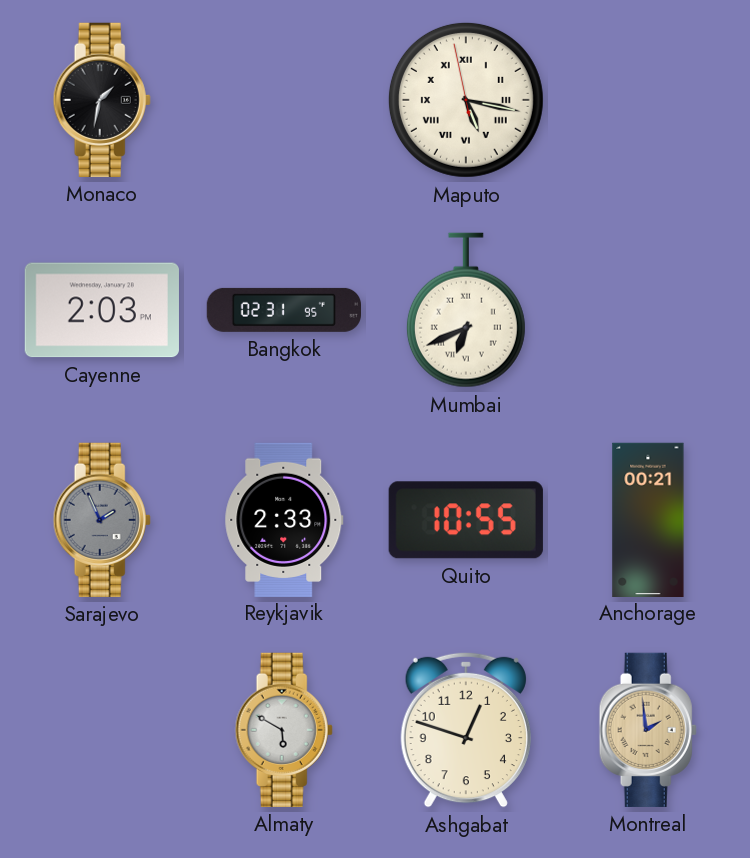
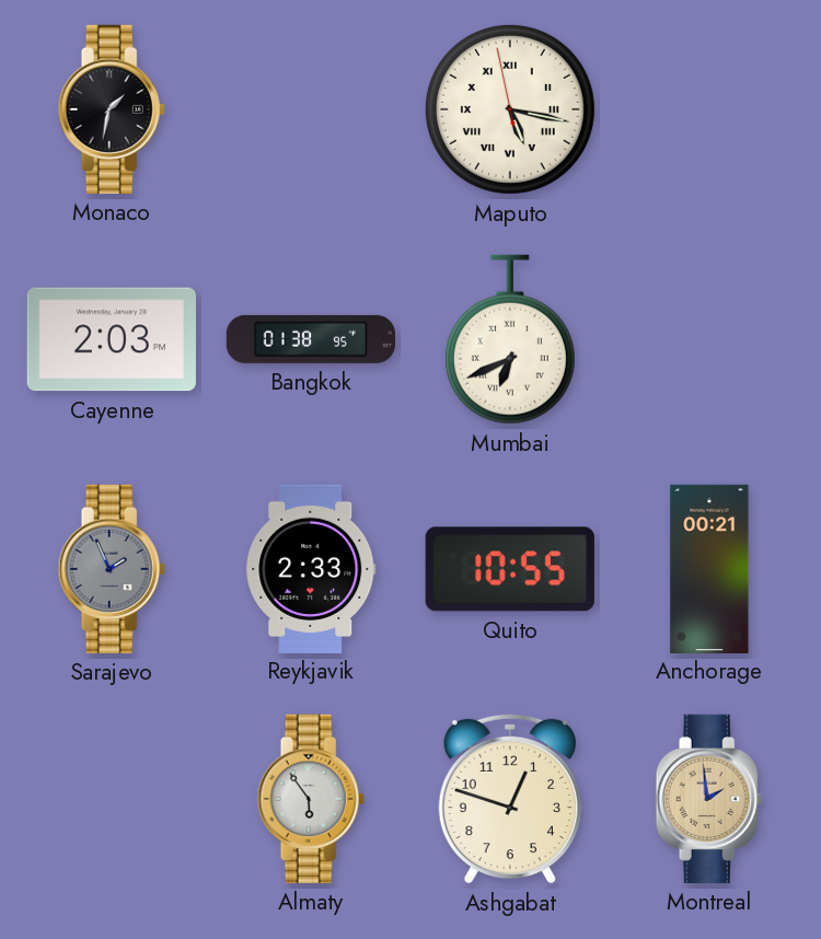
Bangkok: 02:31 -> 01:38
Almaty: 5:50 -> 5:54
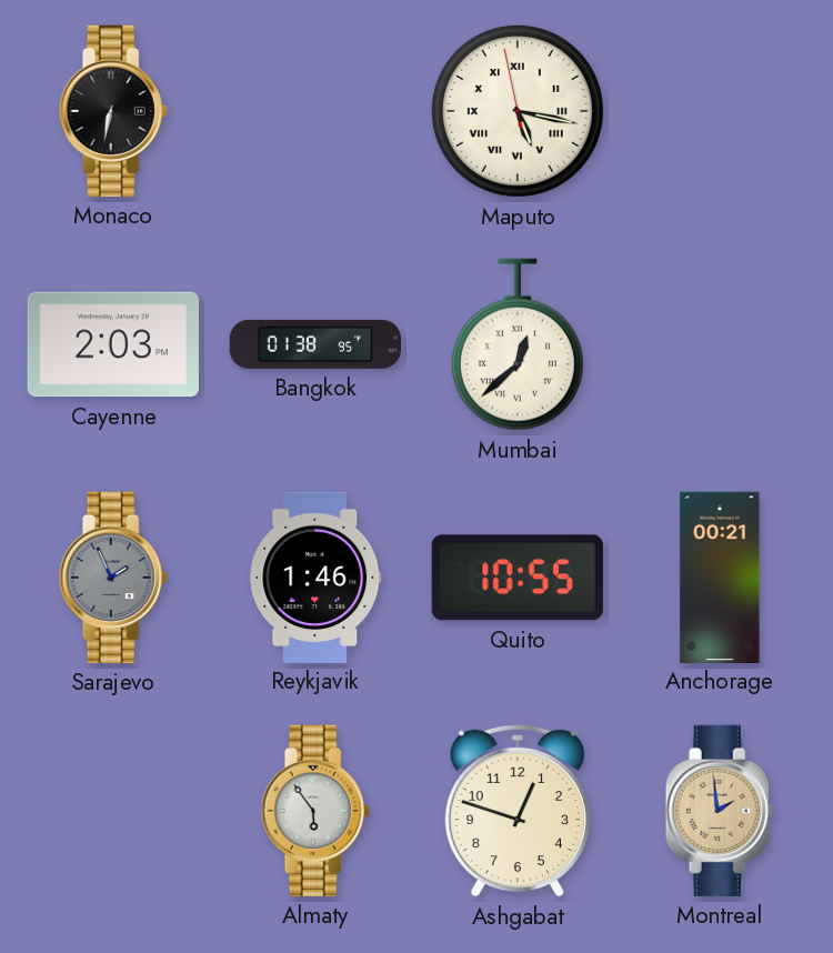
Monaco: 1:32 -> 6:32
Mumbai: 6:41 -> 12:38
Reykjavik: 2:33 -> 1:46
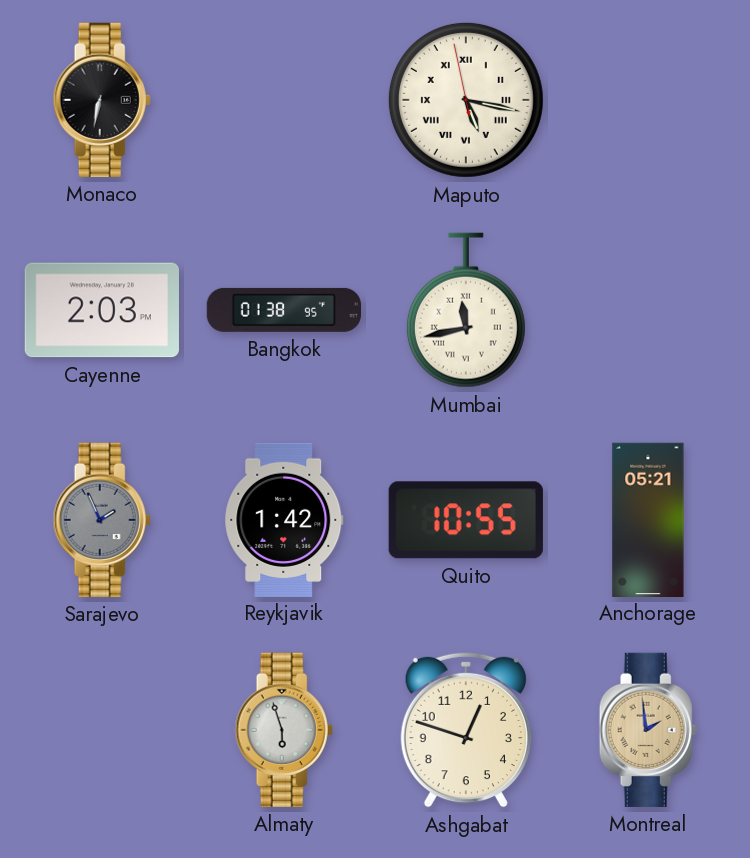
Mumbai: 12:38 -> 11:43
Reykjavik: 1:46 -> 1:42
Anchorage: 00:21 -> 05:21
Almaty: 5:54 -> 5:57
